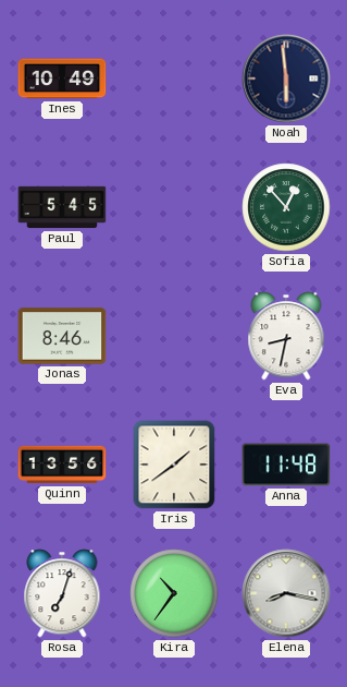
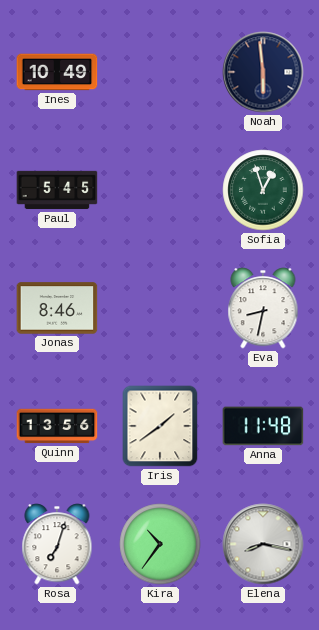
Sofia: 12:53 -> 12:57
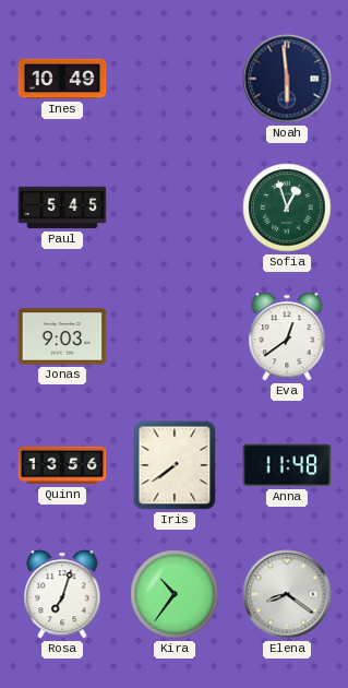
Jonas: 8:46 -> 9:03
Eva: 8:32 -> 12:39
Iris: 1:39 -> 7:39
Elena: 8:17 -> 8:21
